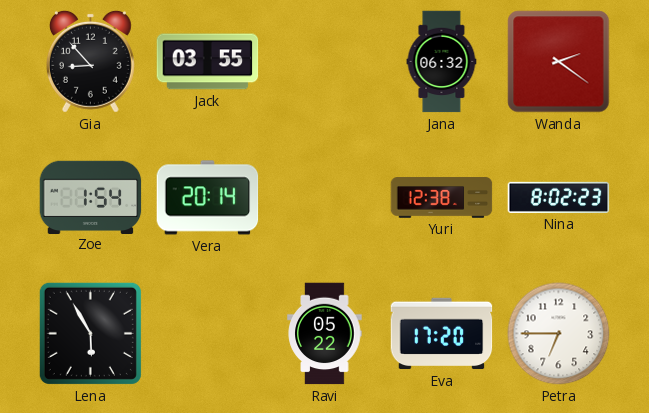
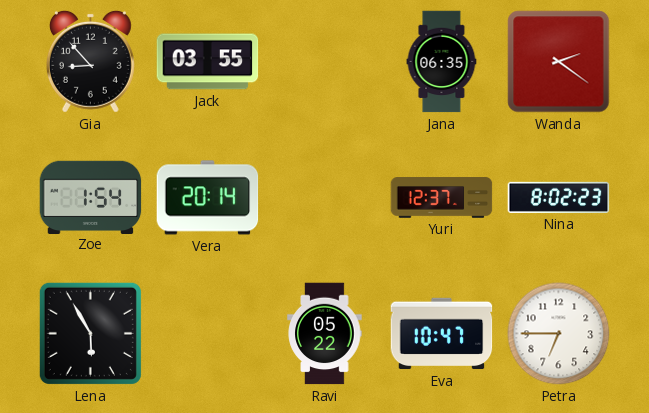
Jana: 06:32 -> 06:35
Yuri: 12:38 -> 12:37
Eva: 17:20 -> 10:47
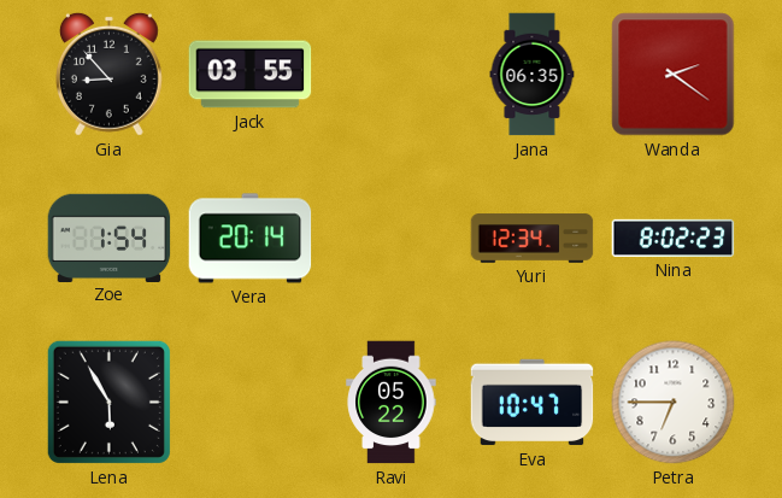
Yuri: 12:37 -> 12:34
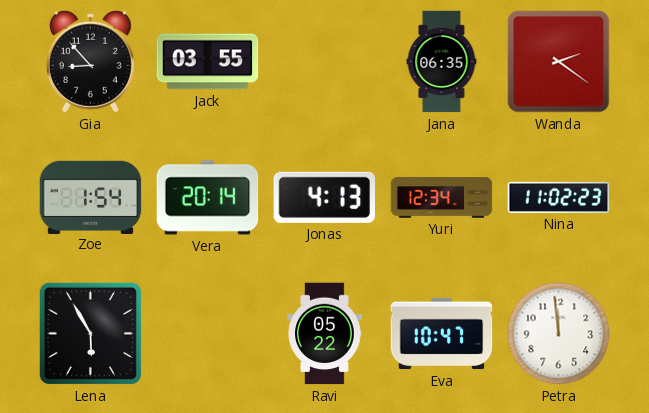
Jonas: none -> 4:13
Nina: 8:02 -> 11:02
Petra: 6:45 -> 11:59
